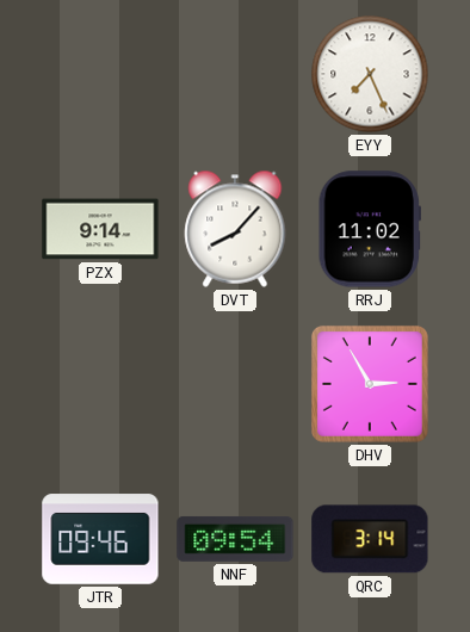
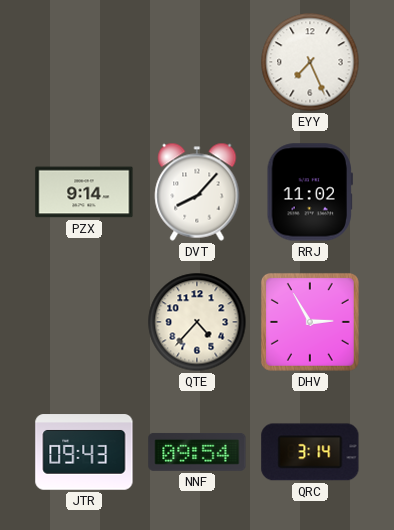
QTE: none -> 4:37
JTR: 09:46 -> 09:43
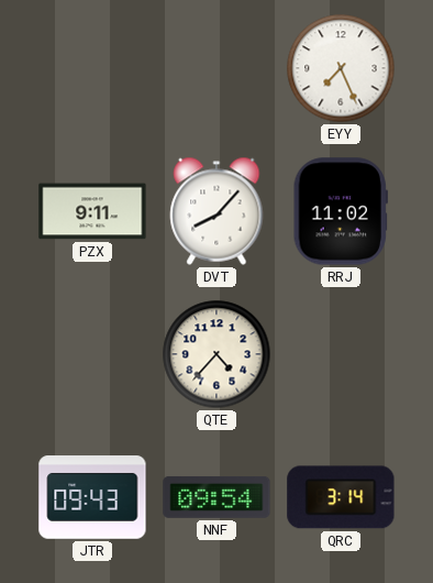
PZX: 9:14 -> 9:11
DHV: 2:55 -> none
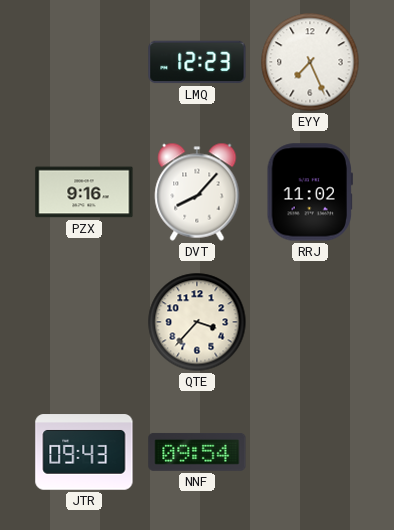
LMQ: none -> 12:23
PZX: 9:11 -> 9:16
QTE: 4:37 -> 3:37
QRC: 3:14 -> none
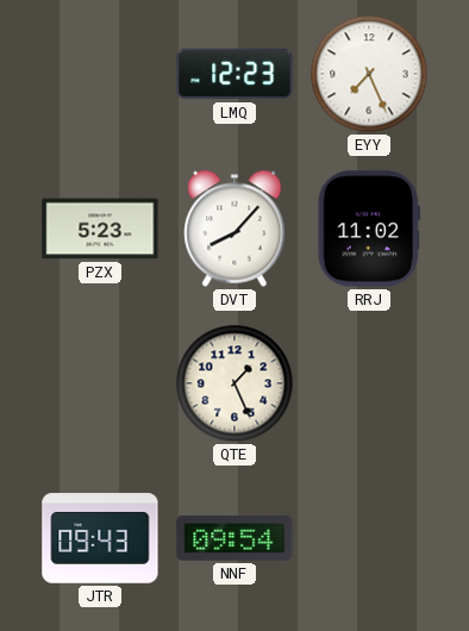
PZX: 9:16 -> 5:23
QTE: 3:37 -> 1:26
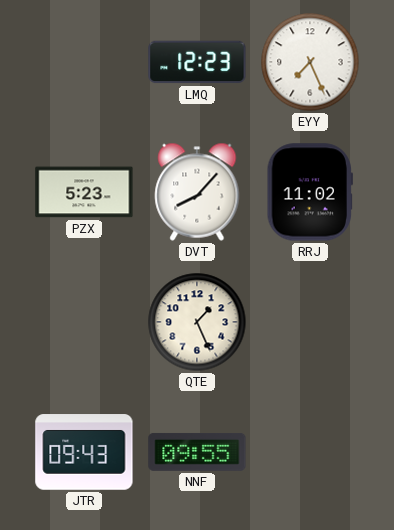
NNF: 09:54 -> 09:55
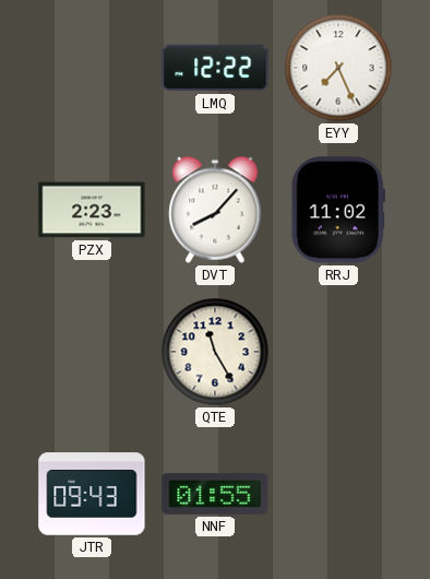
LMQ: 12:23 -> 12:22
PZX: 5:23 -> 2:23
QTE: 1:26 -> 11:25
NNF: 09:55 -> 01:55
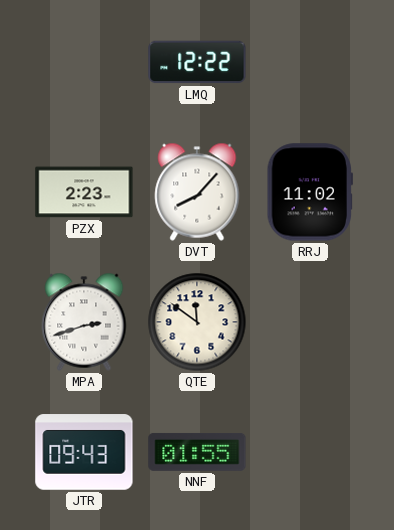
EYY: 7:26 -> none
MPA: none -> 2:42
QTE: 11:25 -> 11:51
